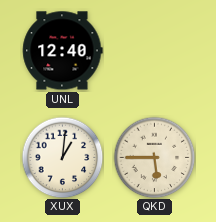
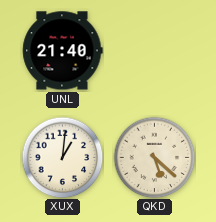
UNL: 12:40 -> 21:40
QKD: 5:45 -> 5:22
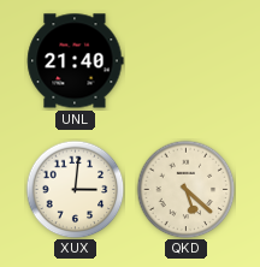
XUX: 1:01 -> 3:01
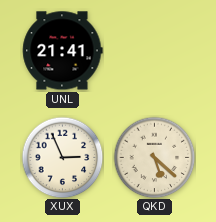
UNL: 21:40 -> 21:41
XUX: 3:01 -> 2:56
